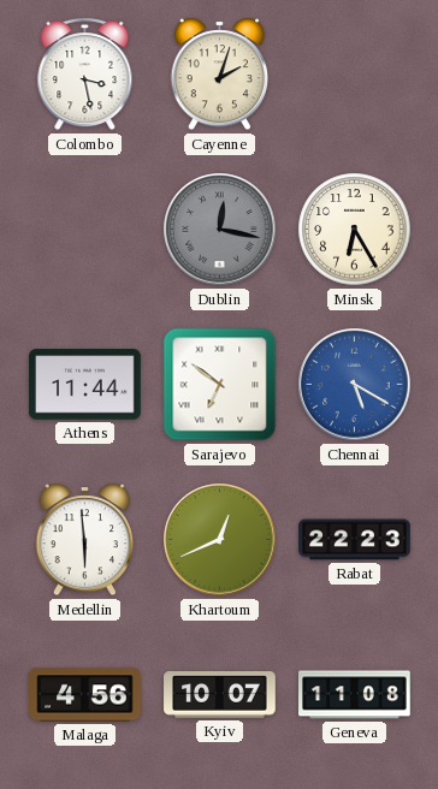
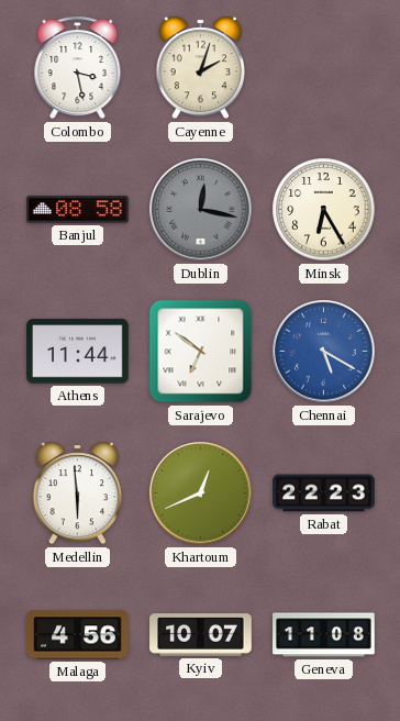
Banjul: none -> 08:58
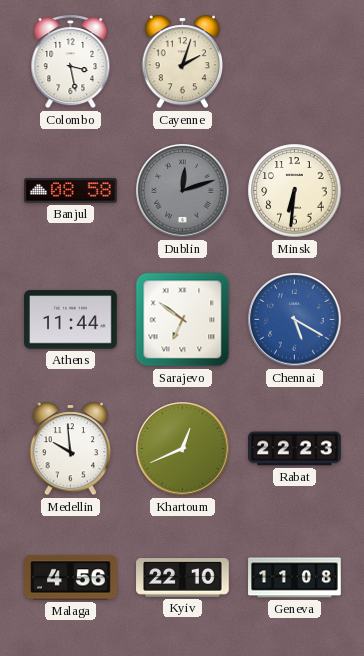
Dublin: 12:17 -> 12:12
Minsk: 6:25 -> 6:31
Medellin: 5:59 -> 9:59
Kyiv: 10:07 -> 22:10
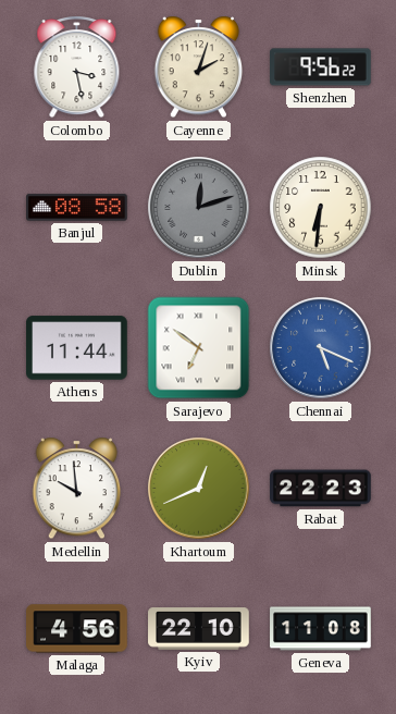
Shenzhen: none -> 9:56
Chennai: 5:20 -> 5:19
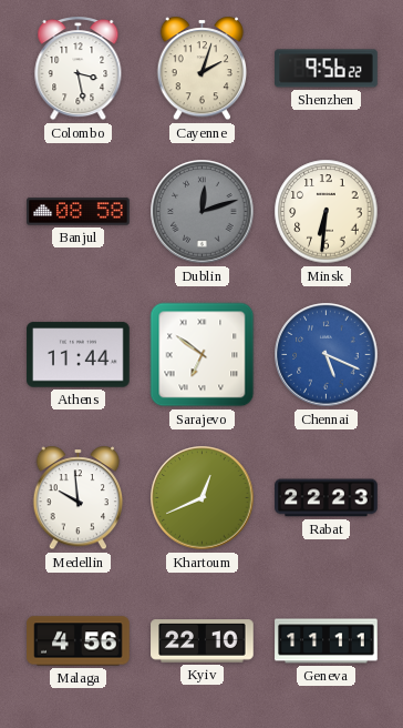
Geneva: 11:08 -> 11:11
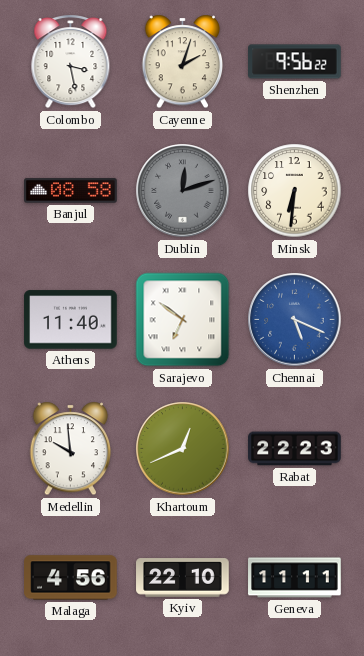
Athens: 11:44 -> 11:40
